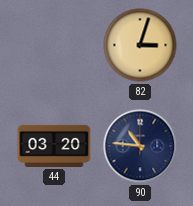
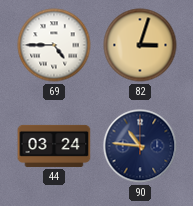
69: none -> 4:45
44: 03:20 -> 03:24
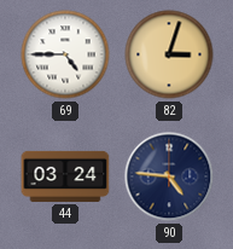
90: 10:46 -> 4:46
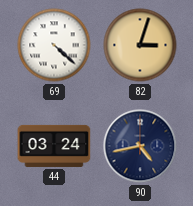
69: 4:45 -> 4:22
90: 4:46 -> 4:43
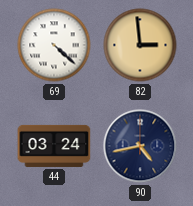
82: 3:03 -> 2:59
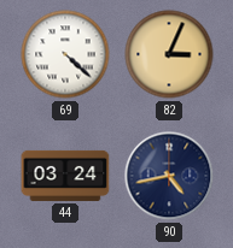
82: 2:59 -> 3:04
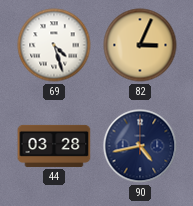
69: 4:22 -> 4:27
44: 03:24 -> 03:28
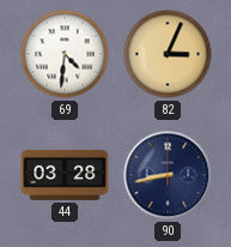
69: 4:27 -> 4:31
90: 4:43 -> 8:43
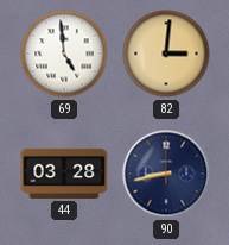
69: 4:31 -> 4:59
82: 3:04 -> 3:01
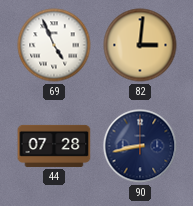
69: 4:59 -> 4:56
44: 03:28 -> 07:28
